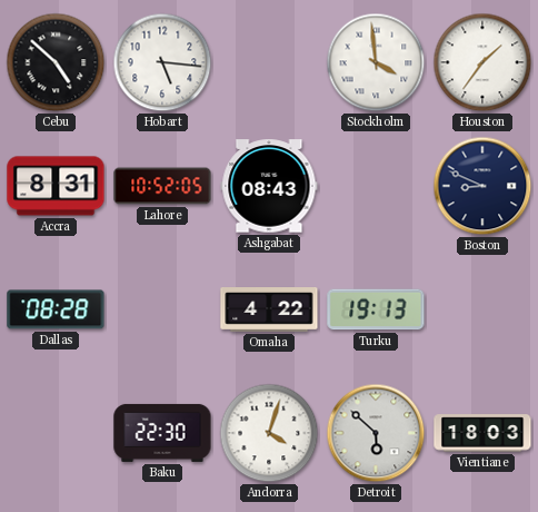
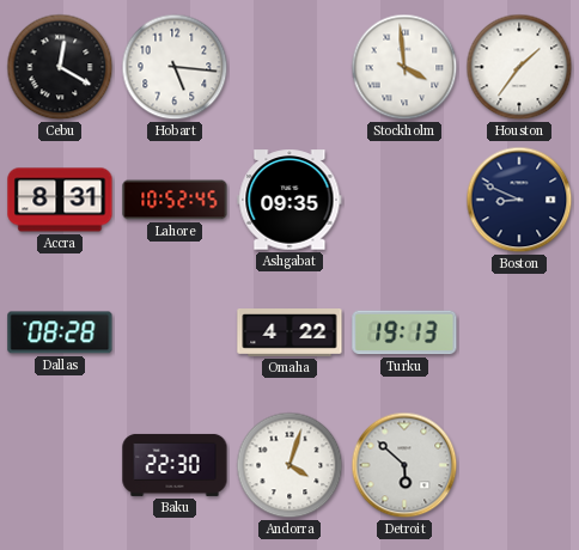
Cebu: 4:52 -> 12:20
Lahore: 10:52:05 -> 10:52:45
Ashgabat: 08:43 -> 09:35
Vientiane: 18:03 -> none
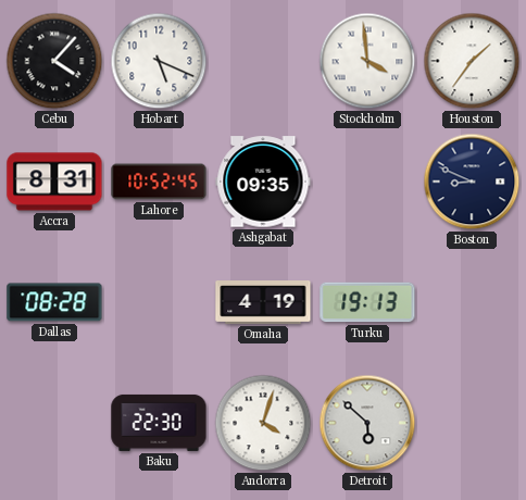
Cebu: 12:20 -> 4:07
Hobart: 5:16 -> 5:19
Omaha: 4:22 -> 4:19
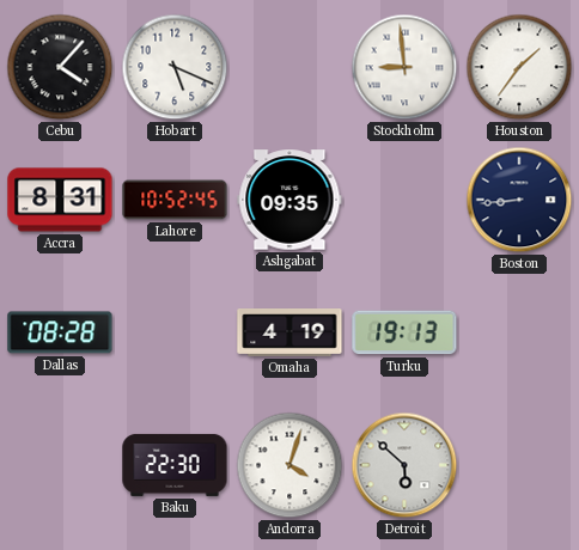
Stockholm: 3:59 -> 8:59
Boston: 8:49 -> 8:44
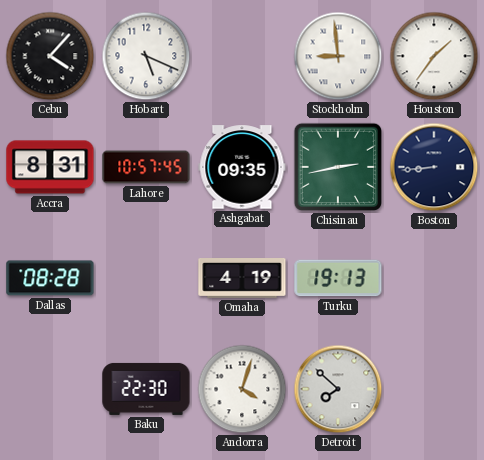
Lahore: 10:52 -> 10:57
Chisinau: none -> 2:43
Detroit: 5:52 -> 7:52
